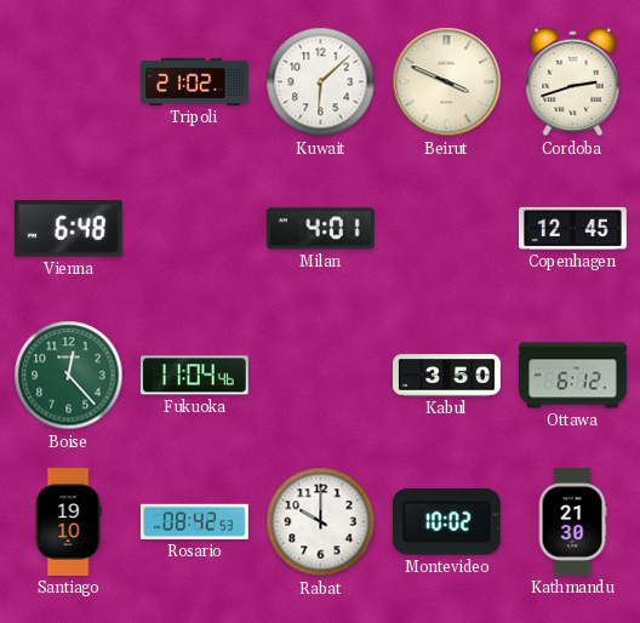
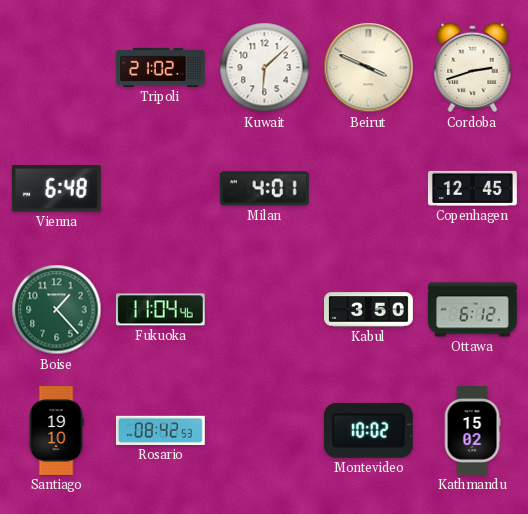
Boise: 12:23 -> 1:23
Rabat: 10:00 -> none
Kathmandu: 21:30 -> 15:02
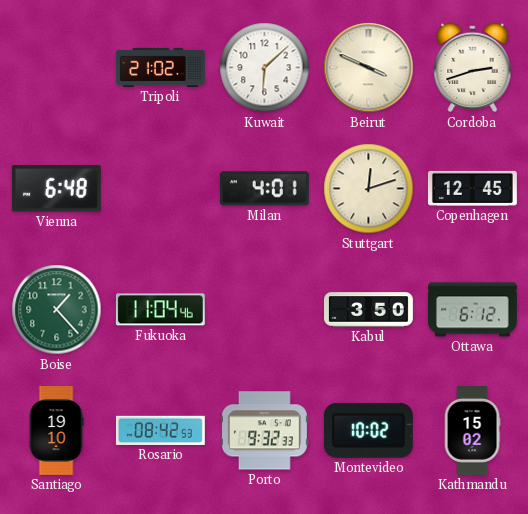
Stuttgart: none -> 12:12
Porto: none -> 9:32
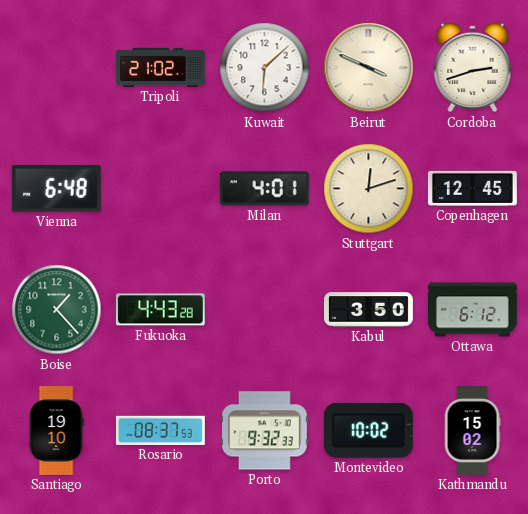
Fukuoka: 11:04 -> 4:43
Rosario: 08:42 -> 08:37
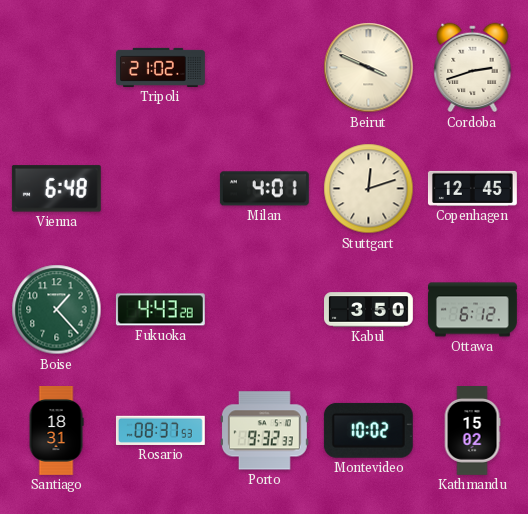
Kuwait: 6:08 -> none
Santiago: 19:10 -> 18:31
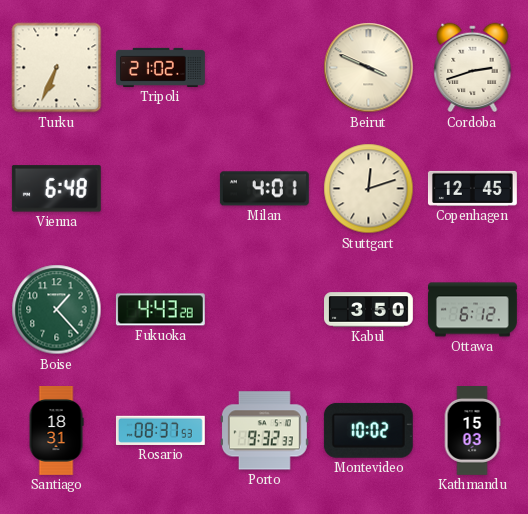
Turku: none -> 6:34
Kathmandu: 15:02 -> 15:03
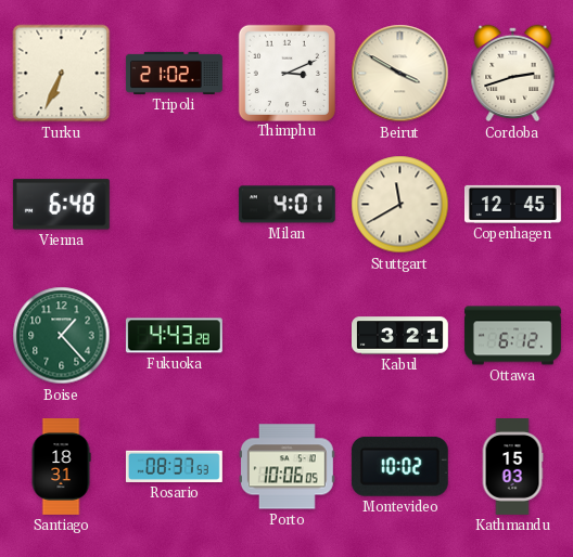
Thimphu: none -> 3:11
Beirut: 3:49 -> 3:50
Stuttgart: 12:12 -> 11:40
Kabul: 3:50 -> 3:21
Porto: 9:32 -> 10:06
